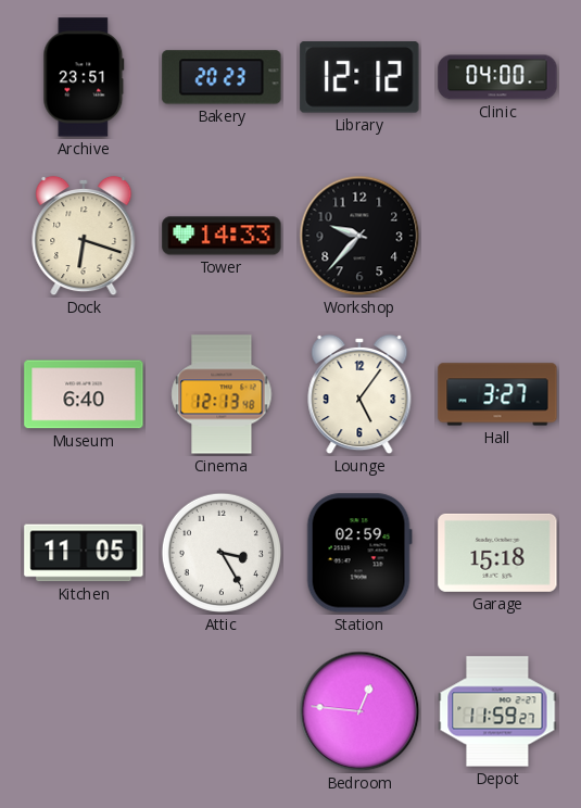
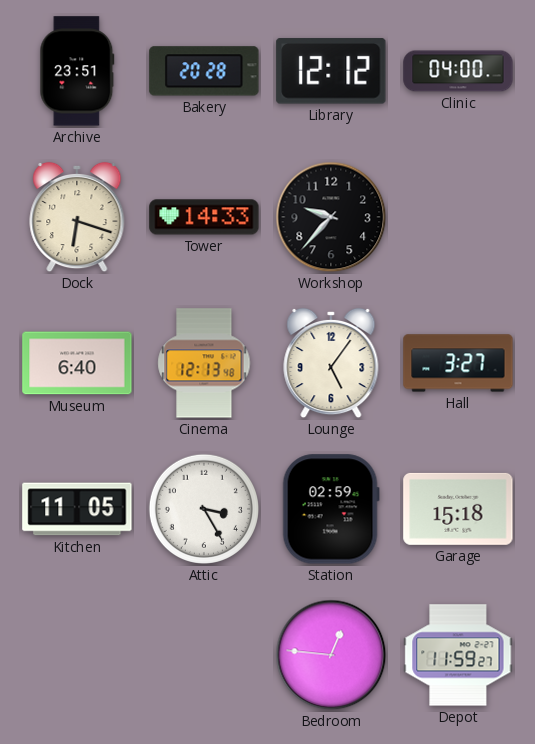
Bakery: 20:23 -> 20:28
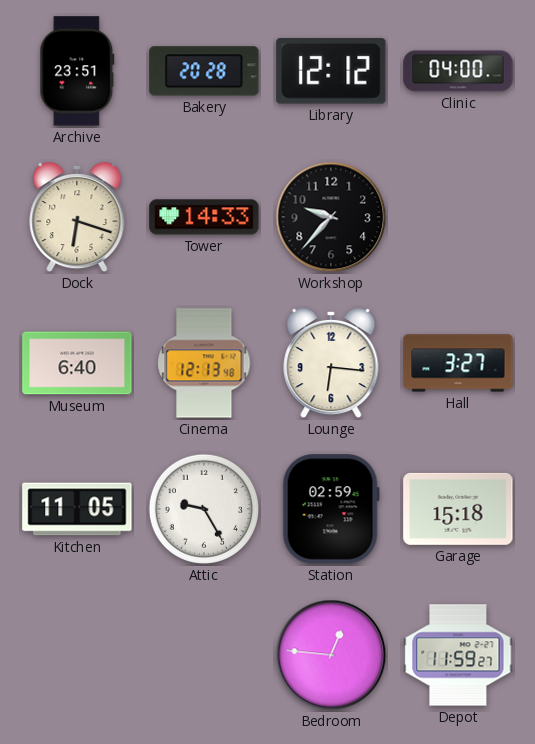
Lounge: 5:06 -> 6:16
Attic: 3:25 -> 9:25
